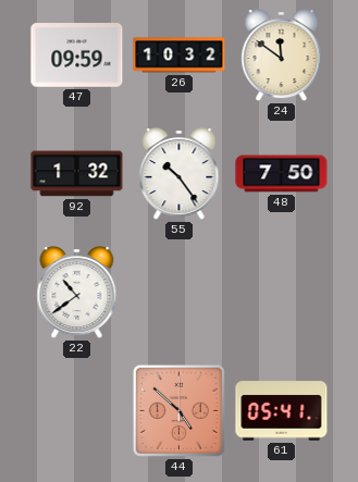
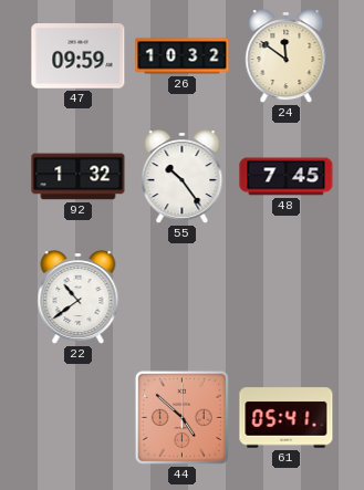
48: 7:50 -> 7:45
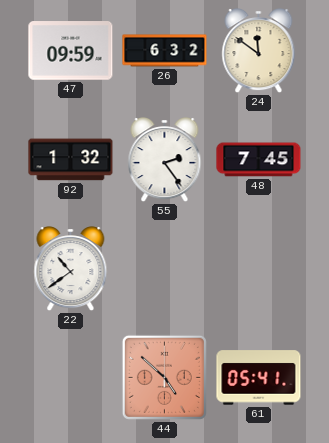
26: 10:32 -> 6:32
55: 10:24 -> 2:24
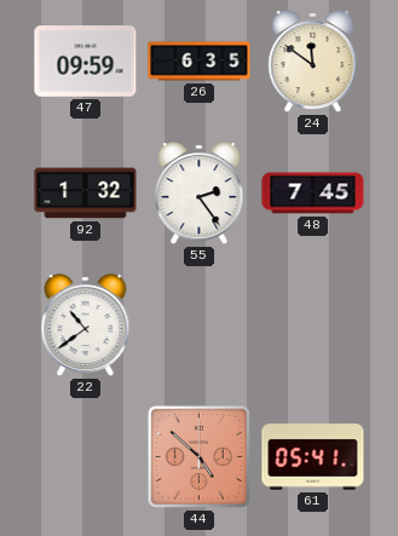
26: 6:32 -> 6:35
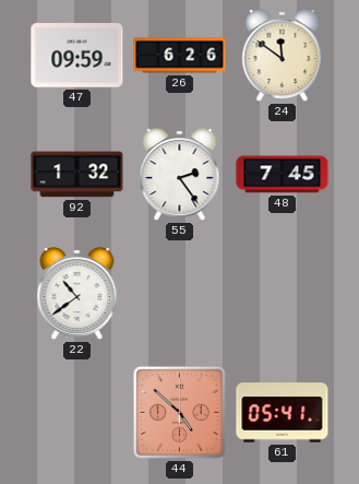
26: 6:35 -> 6:26
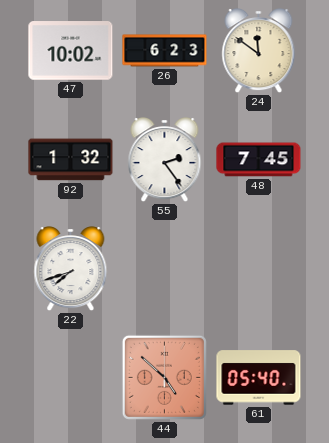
47: 09:59 -> 10:02
26: 6:26 -> 6:23
22: 10:39 -> 7:42
61: 05:41 -> 05:40
